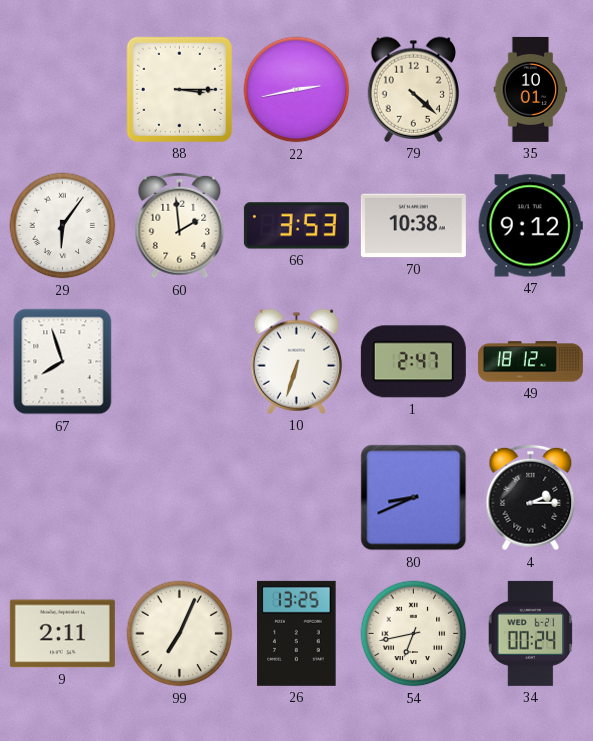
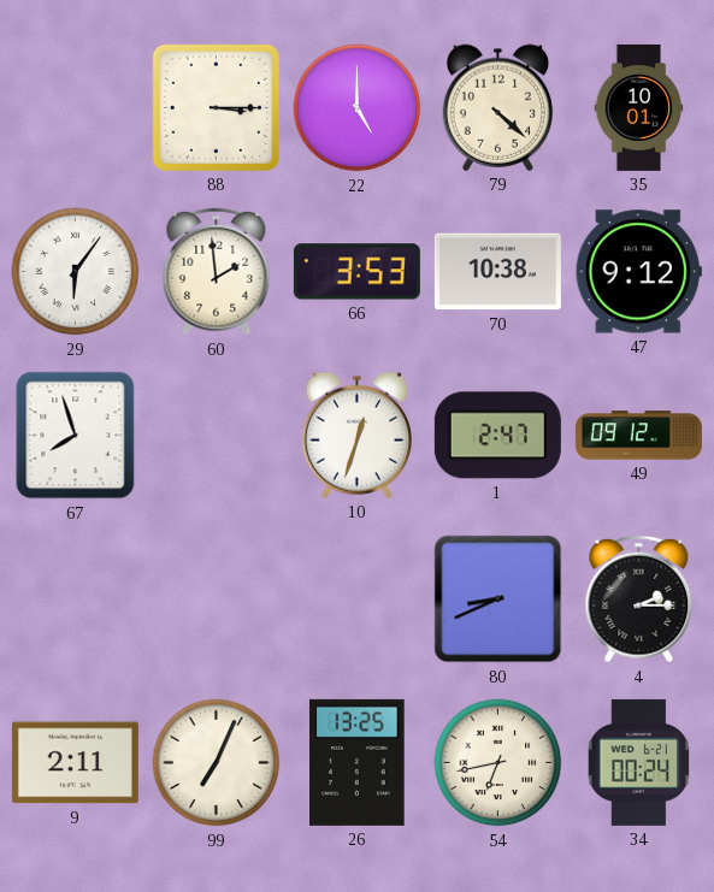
22: 2:43 -> 5:00
10: 6:33 -> 12:33
49: 18:12 -> 09:12
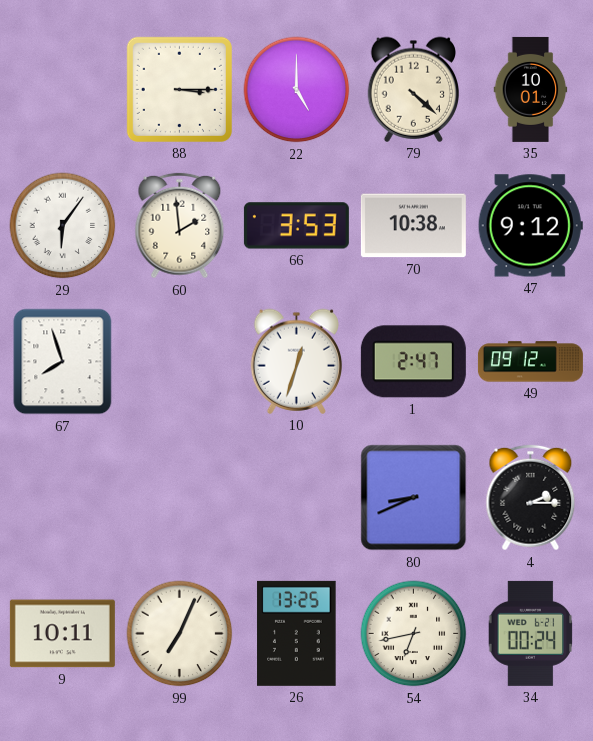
9: 2:11 -> 10:11
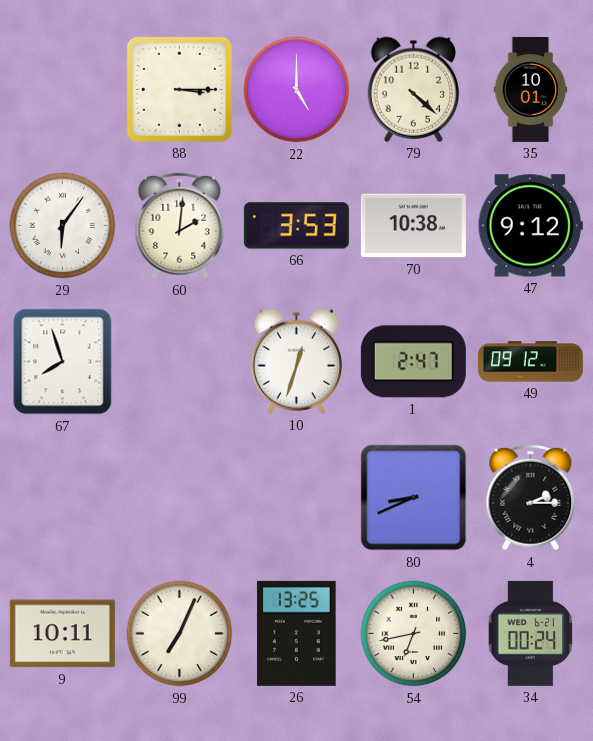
60: 1:59 -> 2:01
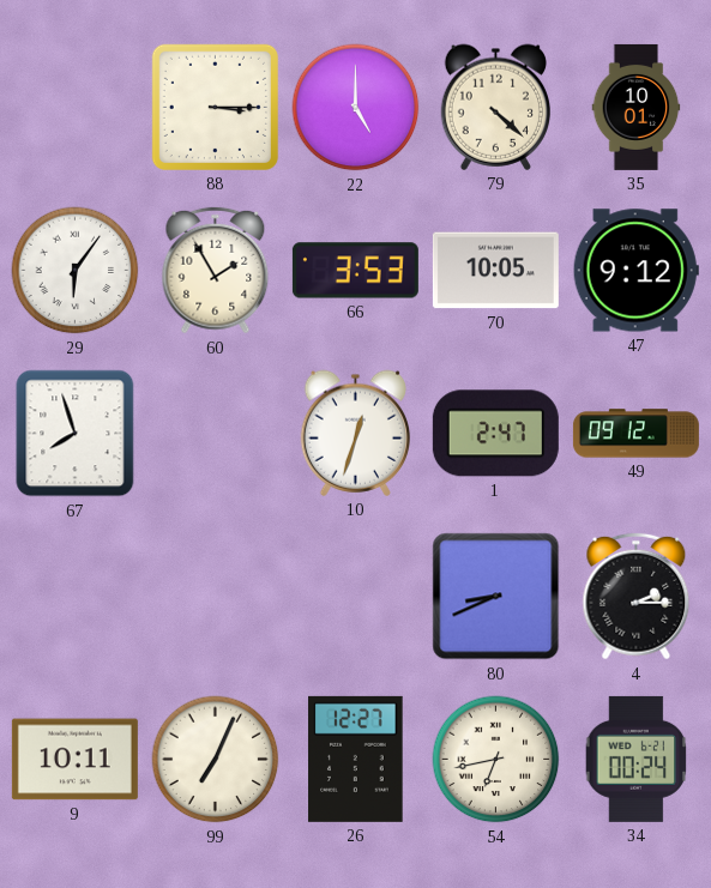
60: 2:01 -> 1:55
70: 10:38 -> 10:05
26: 13:25 -> 12:27
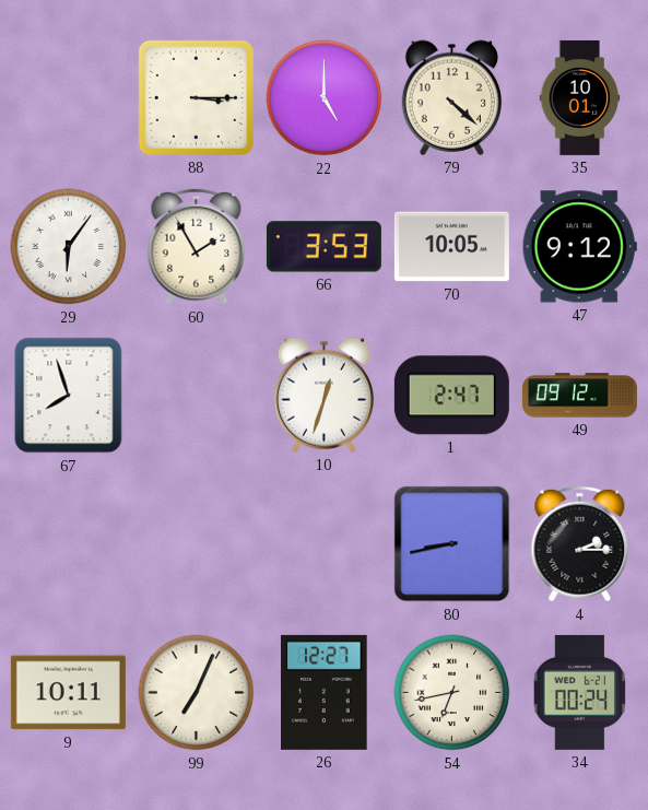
80: 8:41 -> 8:43
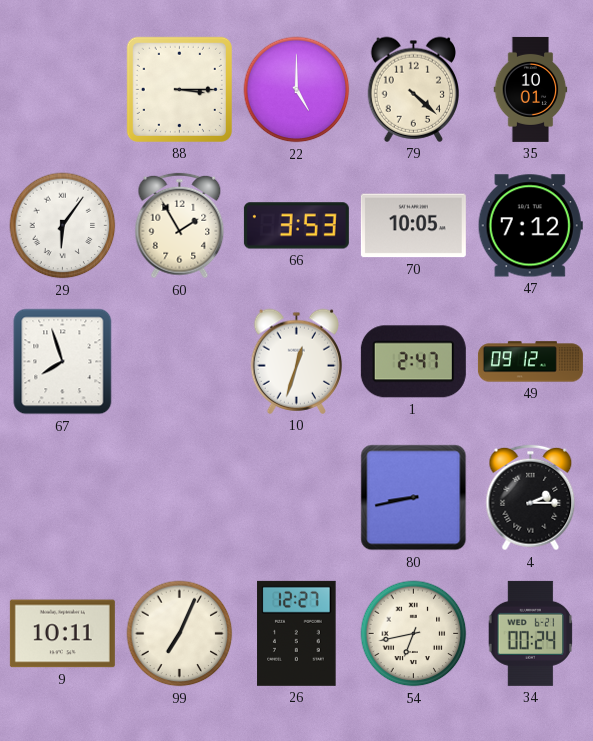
47: 9:12 -> 7:12
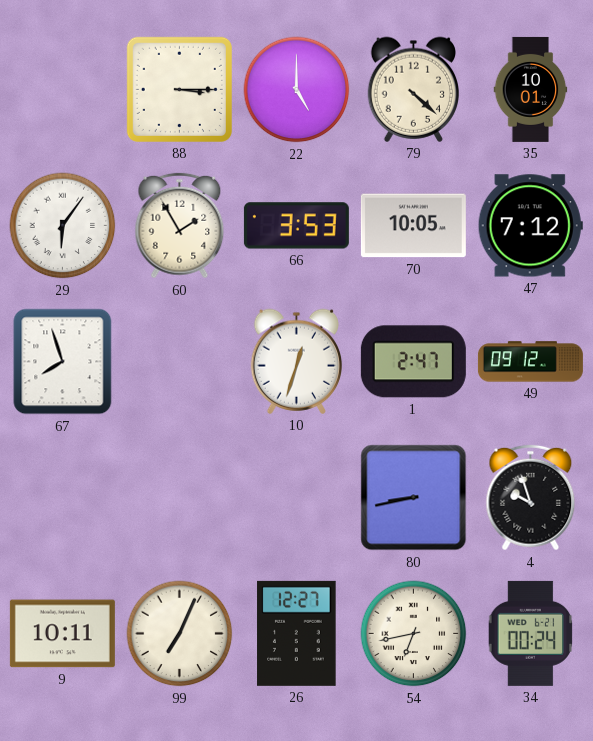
4: 2:15 -> 9:57
